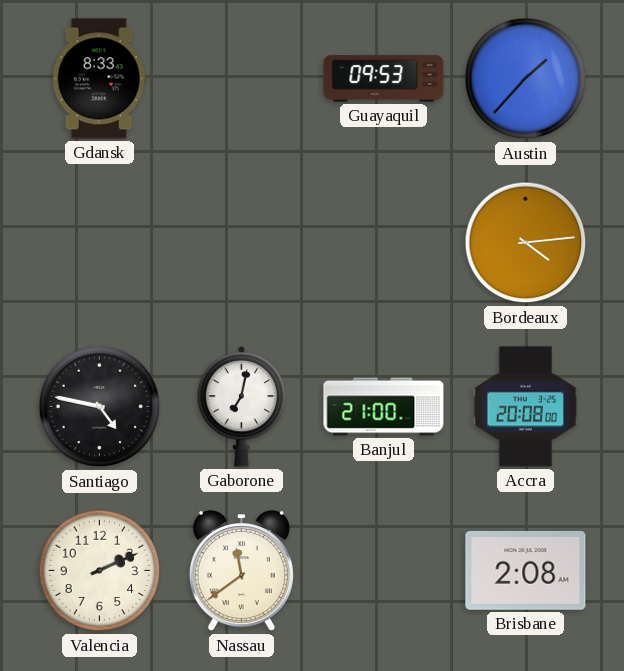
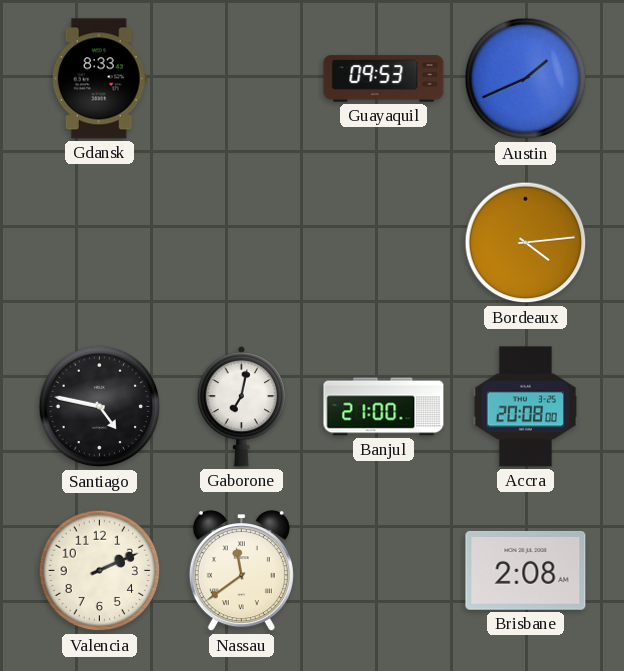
Austin: 1:37 -> 1:41
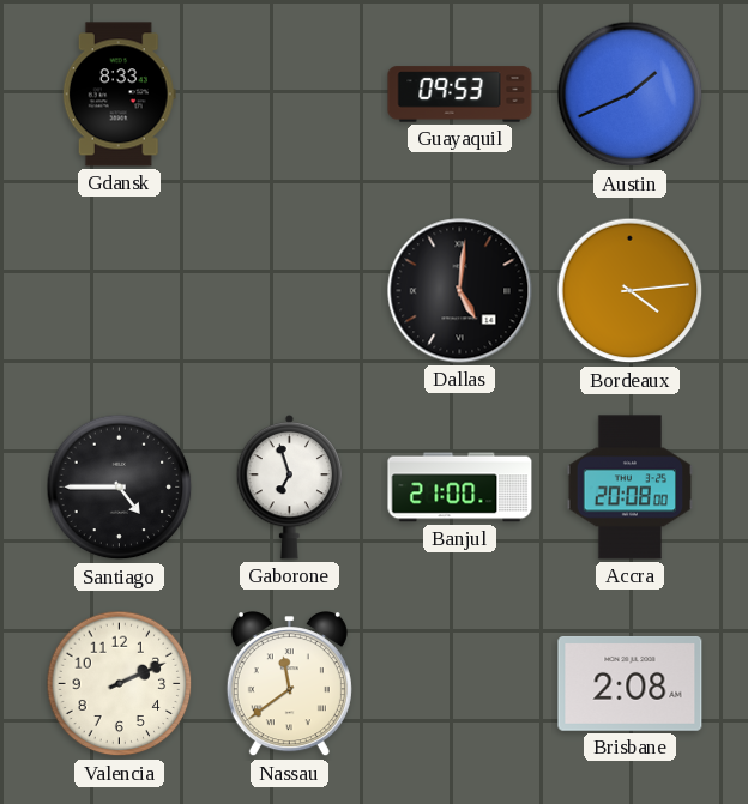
Dallas: none -> 5:01
Santiago: 4:47 -> 4:45
Gaborone: 7:02 -> 6:57
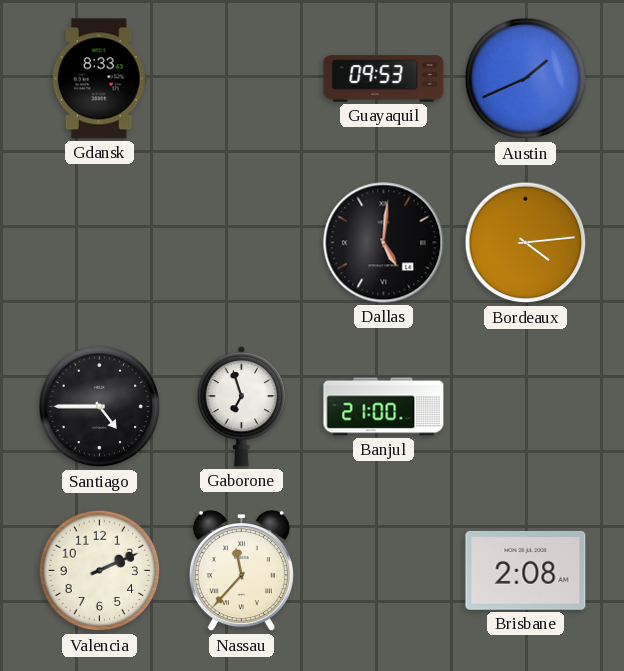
Accra: 20:08 -> none
Nassau: 11:39 -> 11:37
